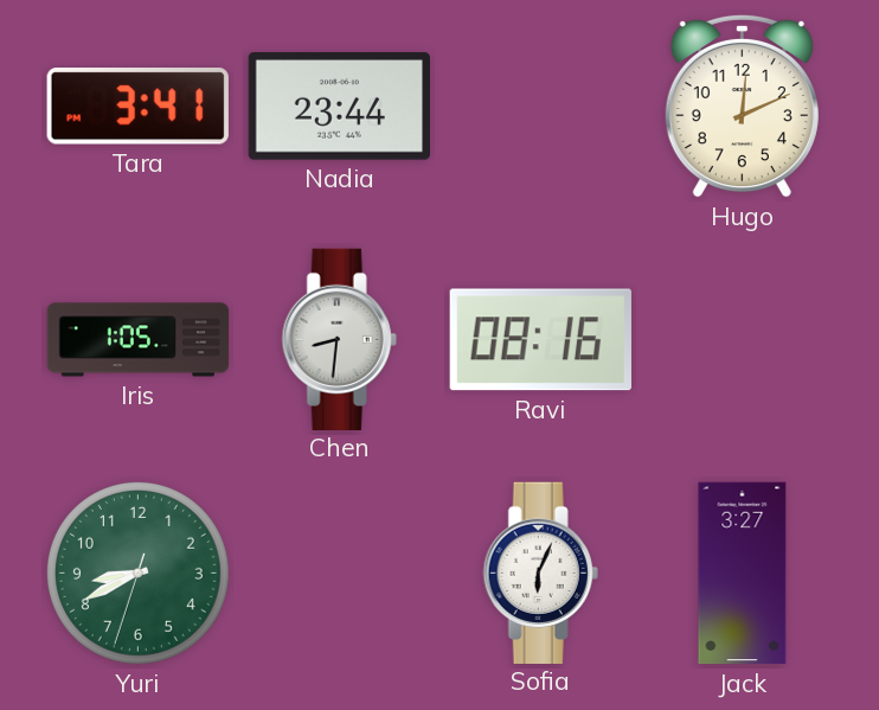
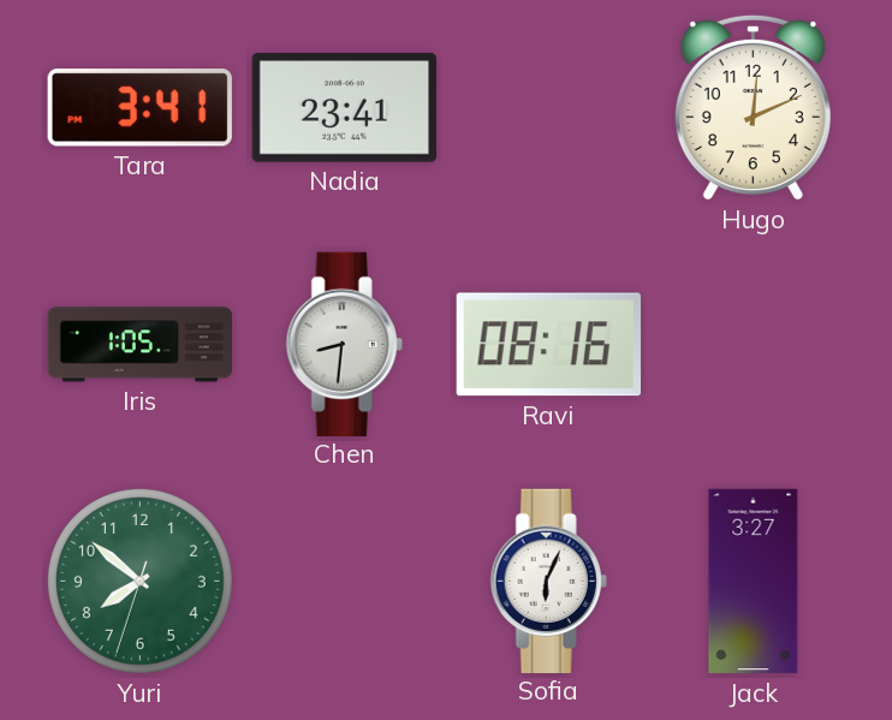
Nadia: 23:44 -> 23:41
Yuri: 8:40 -> 7:51
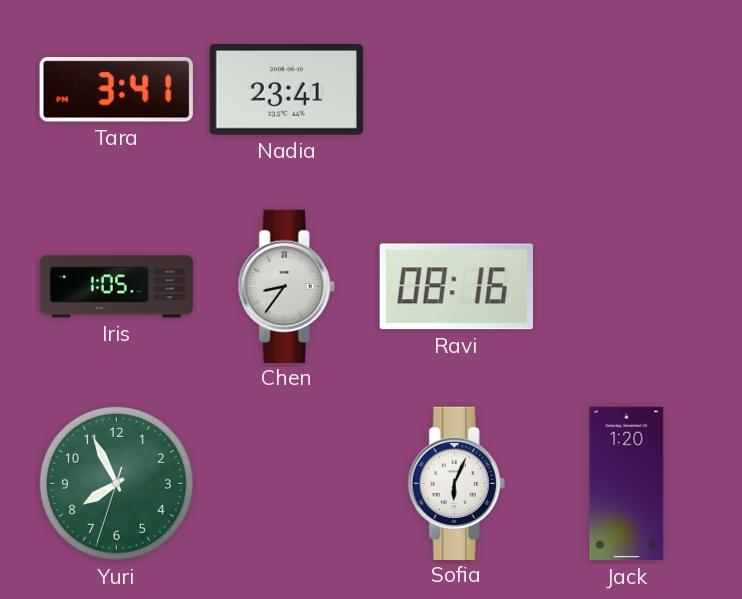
Hugo: 12:11 -> none
Chen: 8:31 -> 8:36
Yuri: 7:51 -> 7:55
Jack: 3:27 -> 1:20
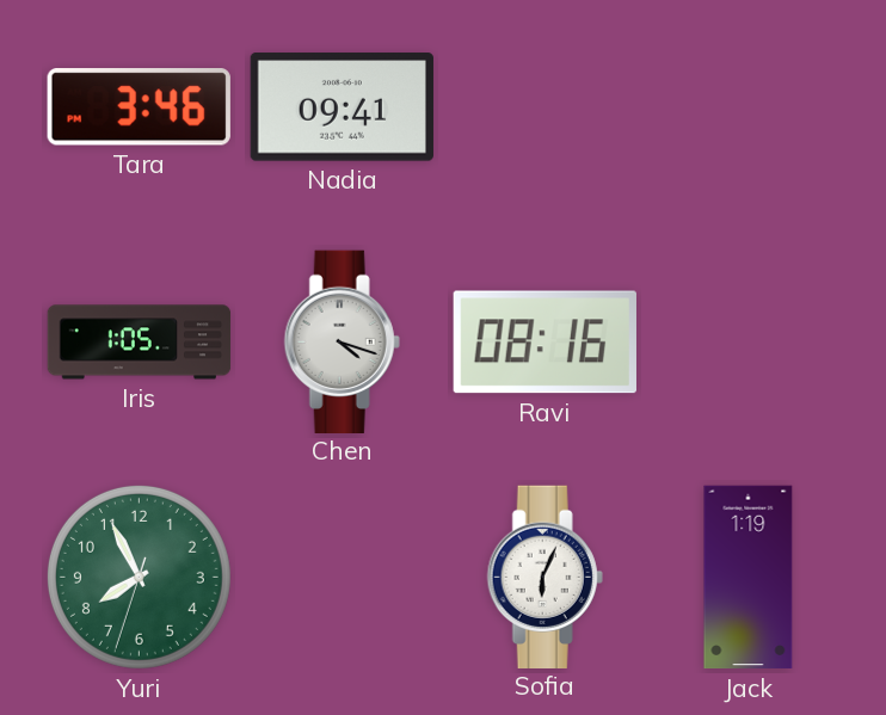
Tara: 3:41 -> 3:46
Nadia: 23:41 -> 09:41
Chen: 8:36 -> 4:18
Jack: 1:20 -> 1:19
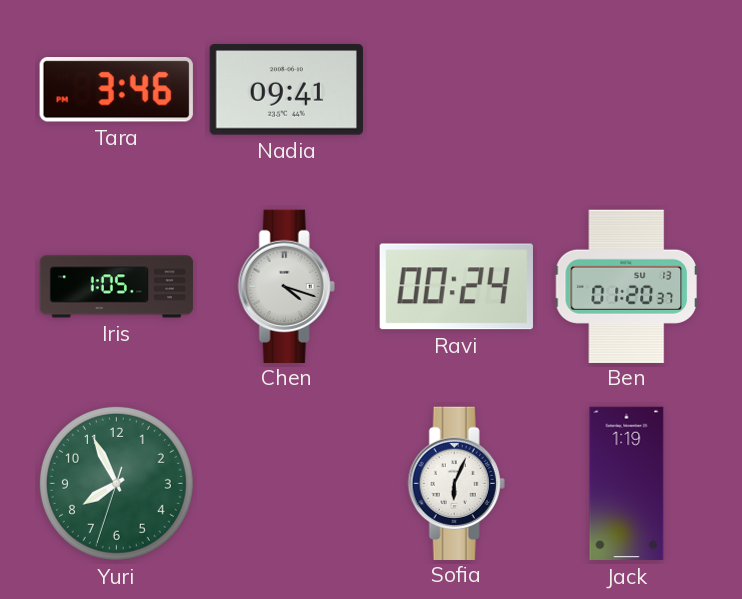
Ravi: 08:16 -> 00:24
Ben: none -> 01:20
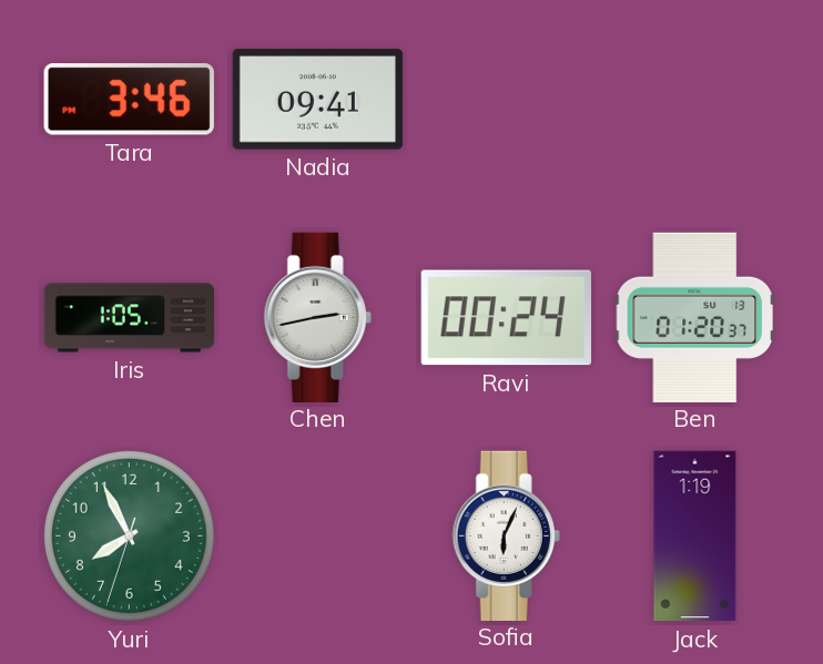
Chen: 4:18 -> 2:43
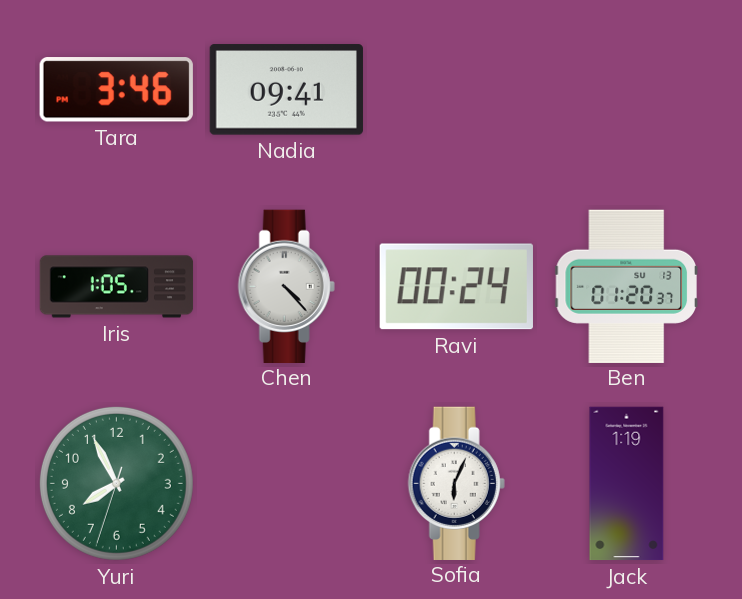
Chen: 2:43 -> 4:23
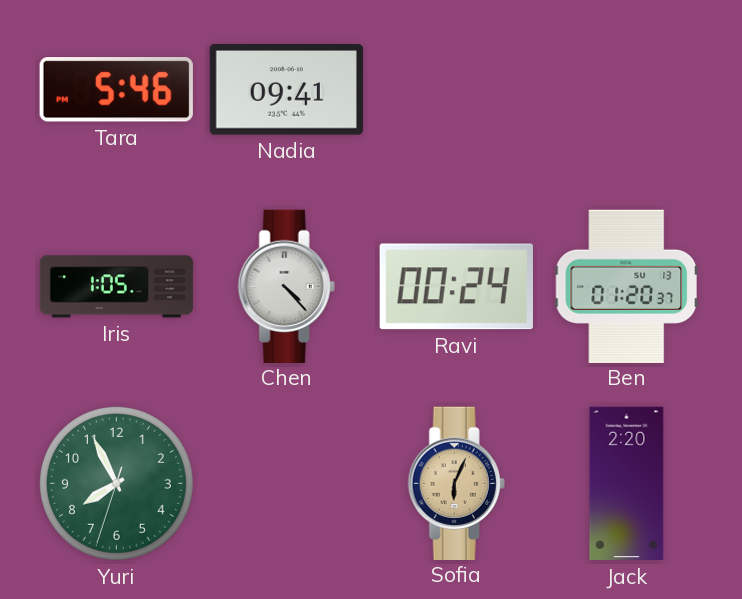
Tara: 3:46 -> 5:46
Sofia dial: white -> champagne
Jack: 1:19 -> 2:20
